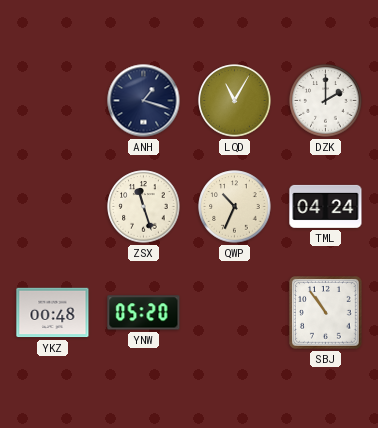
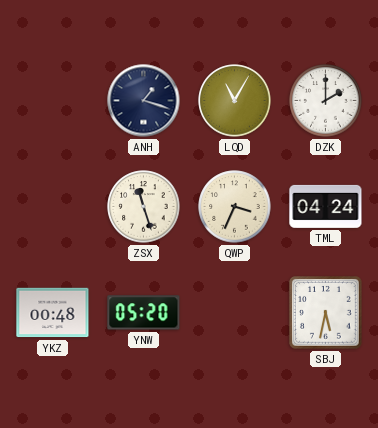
QWP: 10:34 -> 3:34
SBJ: 10:54 -> 5:32
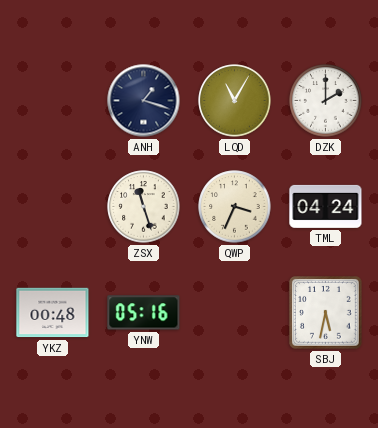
YNW: 05:20 -> 05:16
